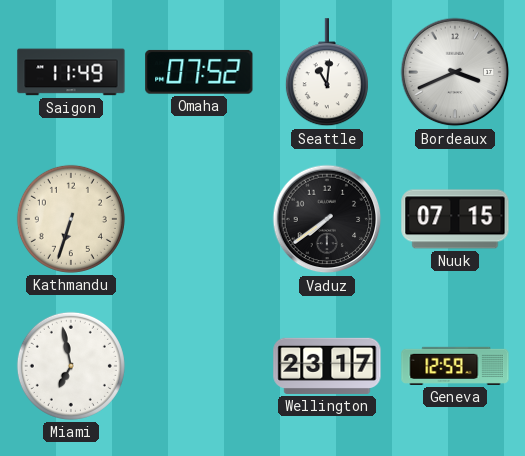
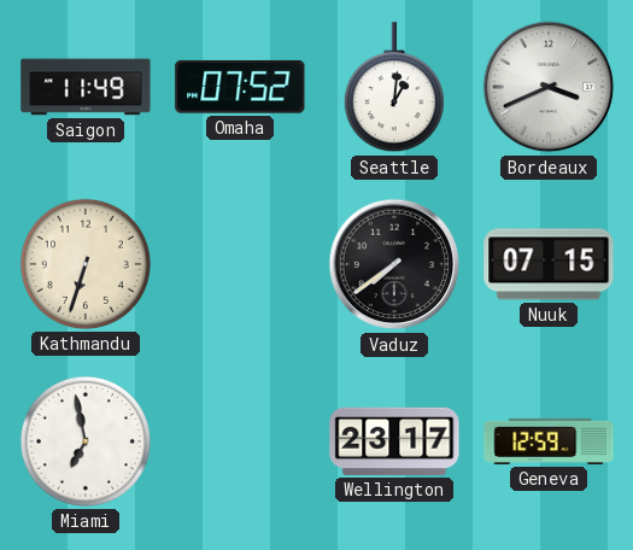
Seattle: 11:01 -> 1:01
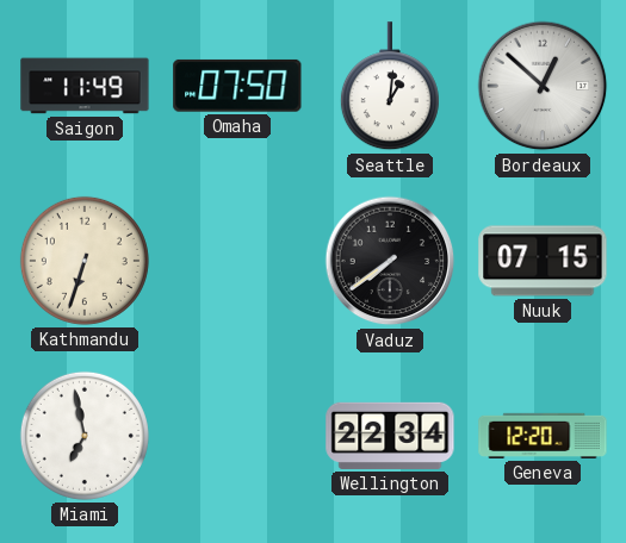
Omaha: 07:52 -> 07:50
Bordeaux: 3:41 -> 12:52
Wellington: 23:17 -> 22:34
Geneva: 12:59 -> 12:20
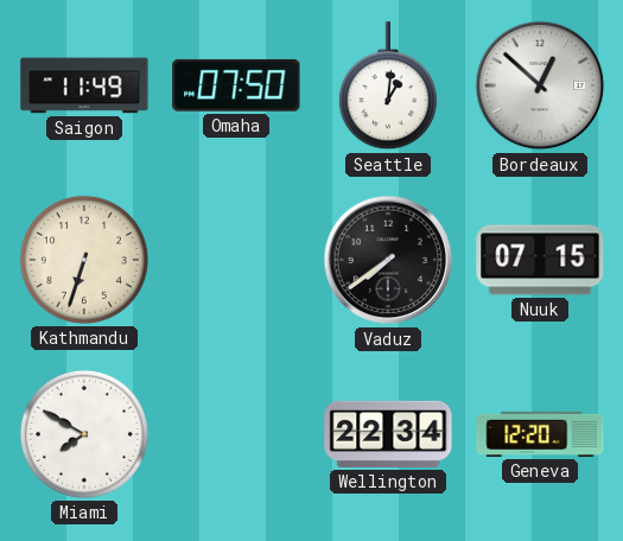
Miami: 6:58 -> 7:50
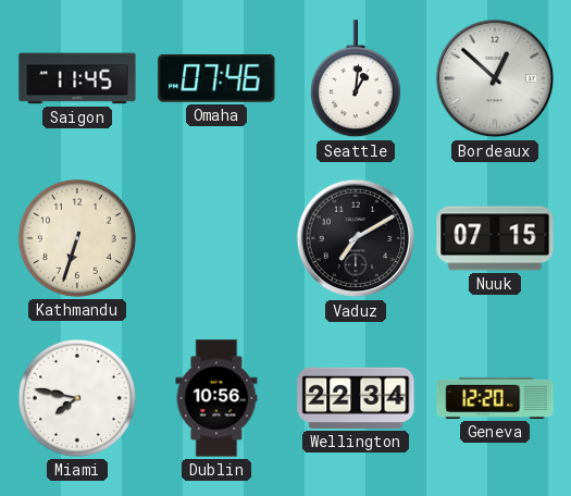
Saigon: 11:49 -> 11:45
Omaha: 07:50 -> 07:46
Vaduz: 7:39 -> 7:10
Miami: 7:50 -> 7:47
Dublin: none -> 10:56
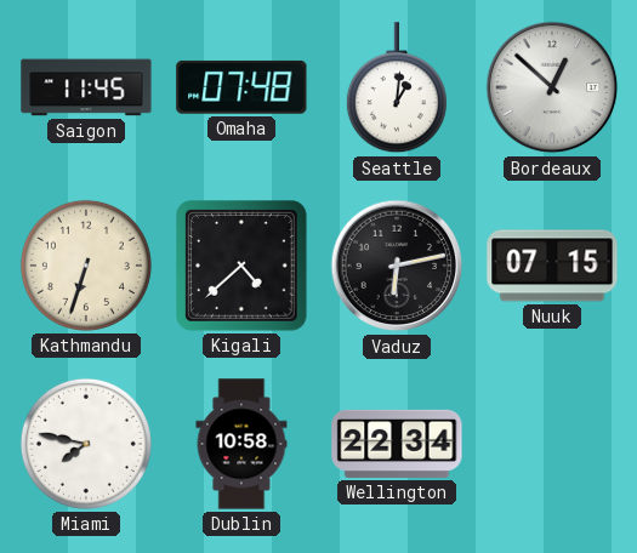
Omaha: 07:46 -> 07:48
Kigali: none -> 4:38
Vaduz: 7:10 -> 6:13
Dublin: 10:56 -> 10:58
Geneva: 12:20 -> none
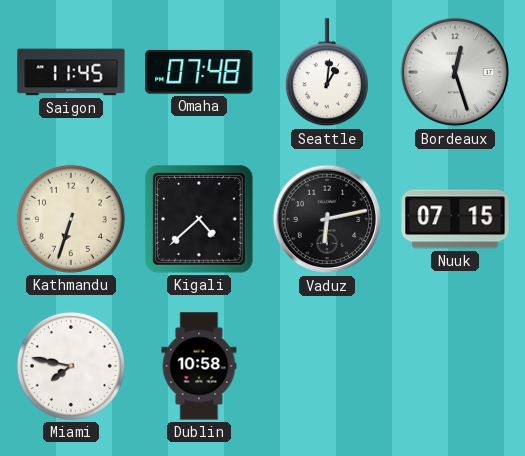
Bordeaux: 12:52 -> 12:27
Wellington: 22:34 -> none
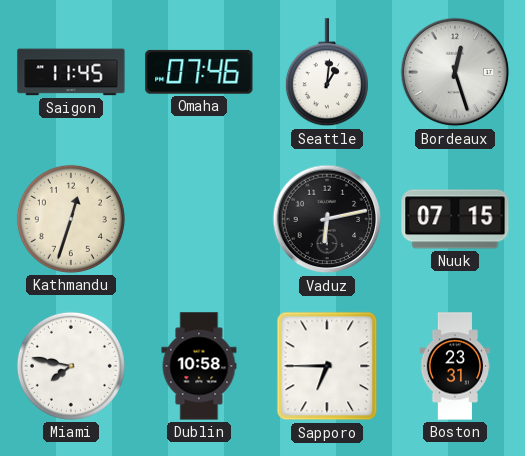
Omaha: 07:48 -> 07:46
Kathmandu: 6:33 -> 12:33
Kigali: 4:38 -> none
Sapporo: none -> 6:45
Boston: none -> 23:31
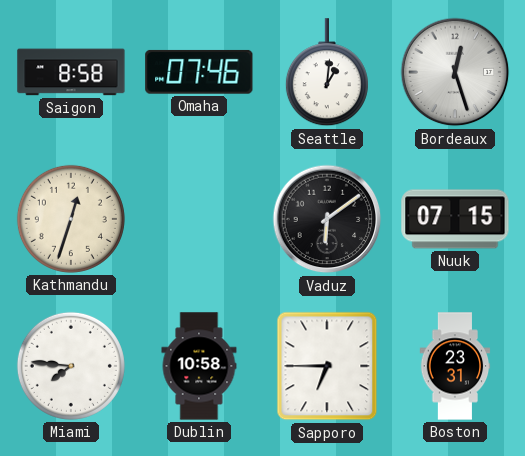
Saigon: 11:45 -> 8:58
Vaduz: 6:13 -> 6:09
Miami: 7:47 -> 7:46
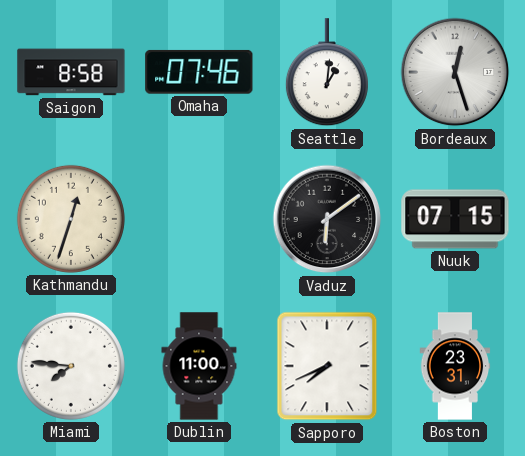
Dublin: 10:58 -> 11:00
Sapporo: 6:45 -> 7:41
